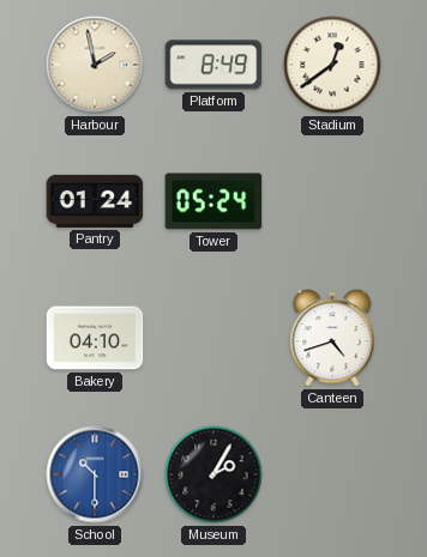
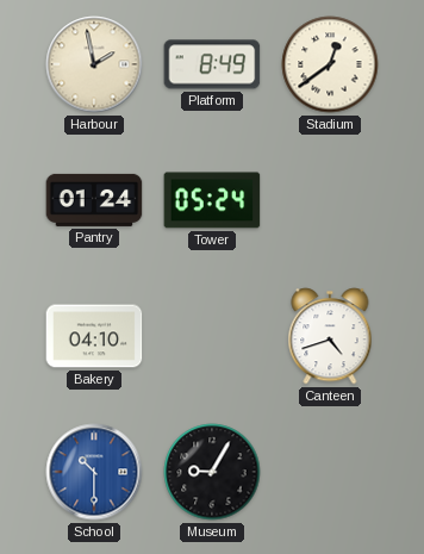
Museum: 2:05 -> 9:05
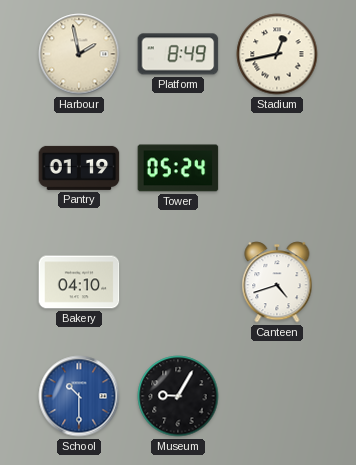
Stadium: 12:39 -> 12:43
Pantry: 01:24 -> 01:19
